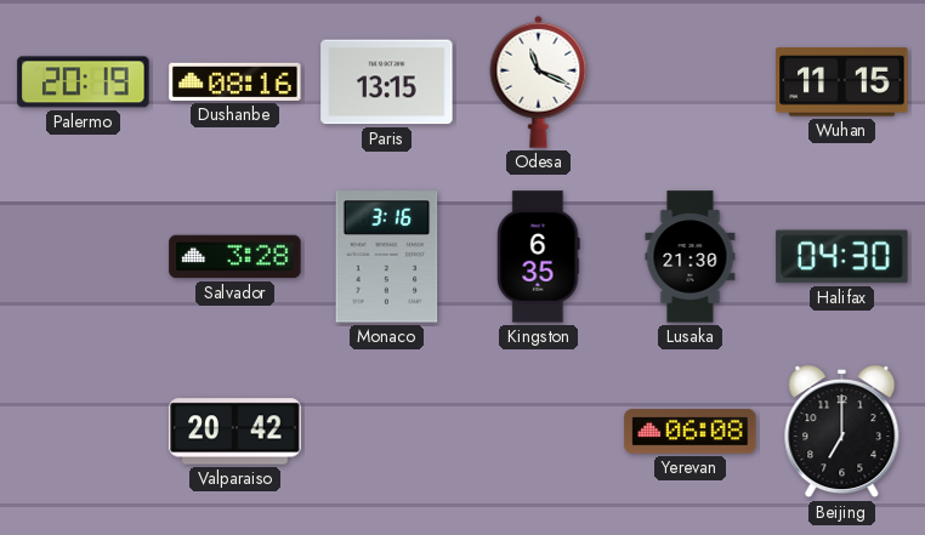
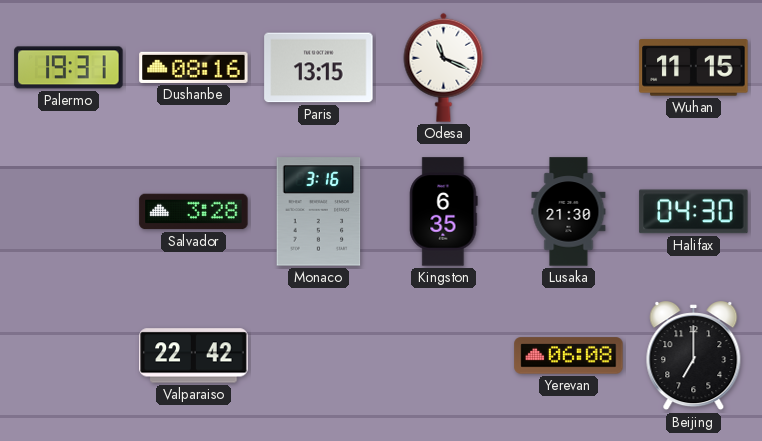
Palermo: 20:19 -> 19:31
Valparaiso: 20:42 -> 22:42
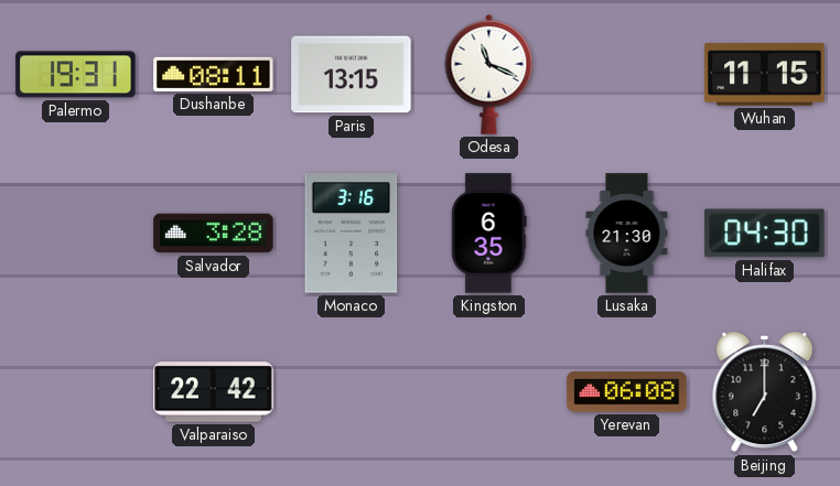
Dushanbe: 08:16 -> 08:11
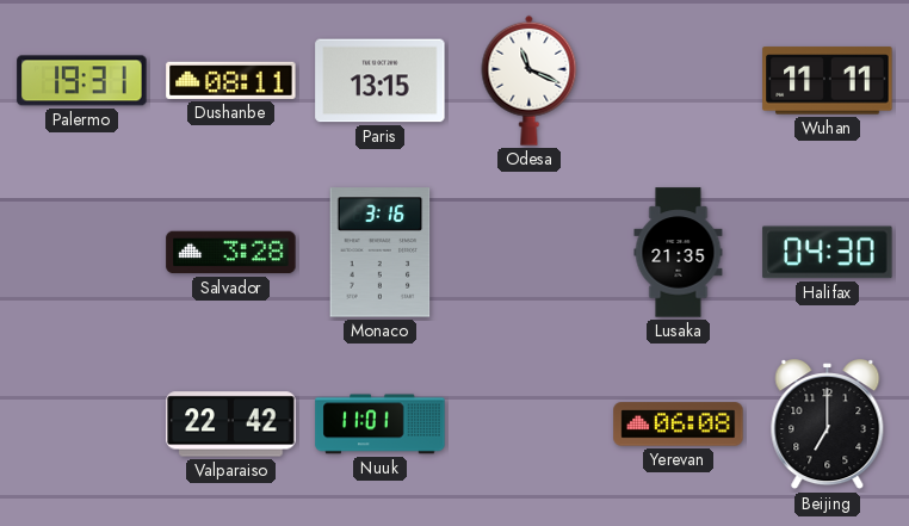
Wuhan: 11:15 -> 11:11
Kingston: 6:35 -> none
Lusaka: 21:30 -> 21:35
Nuuk: none -> 11:01
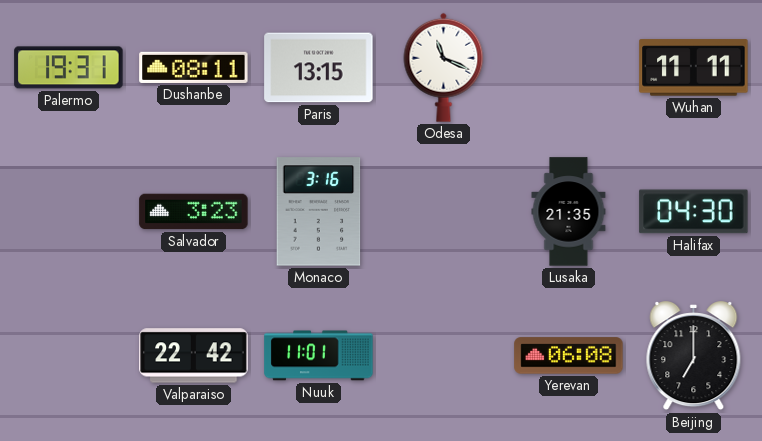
Salvador: 3:28 -> 3:23
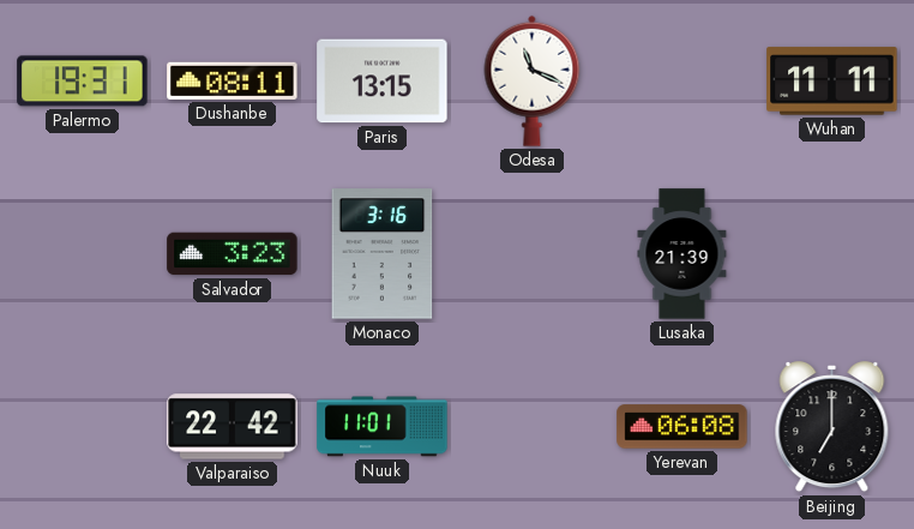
Lusaka: 21:35 -> 21:39
Halifax: 04:30 -> none
